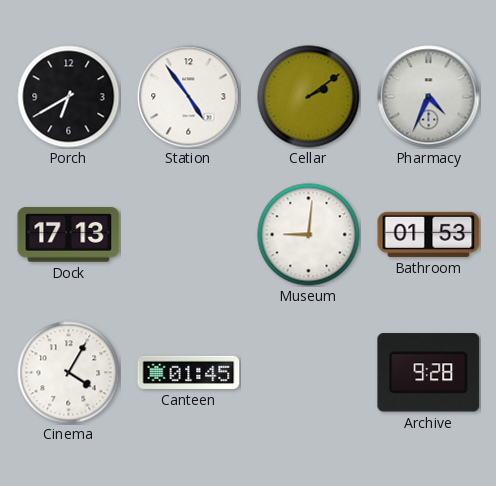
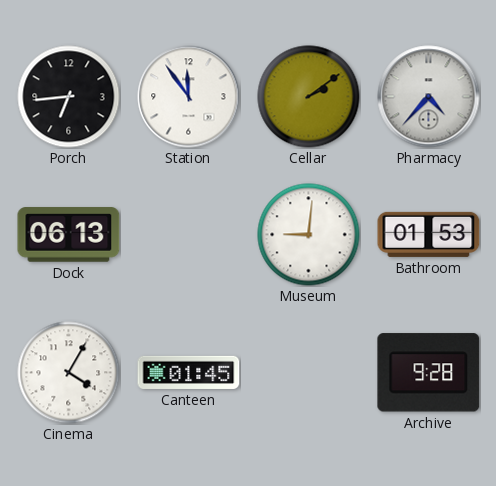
Porch: 6:40 -> 6:44
Station: 4:54 -> 11:54
Pharmacy: 4:34 -> 4:37
Dock: 17:13 -> 06:13
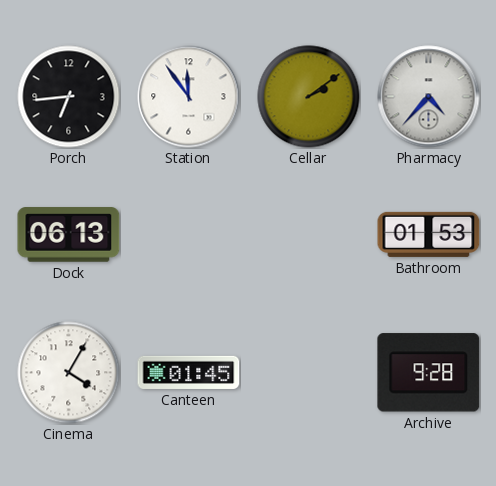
Museum: 9:01 -> none
